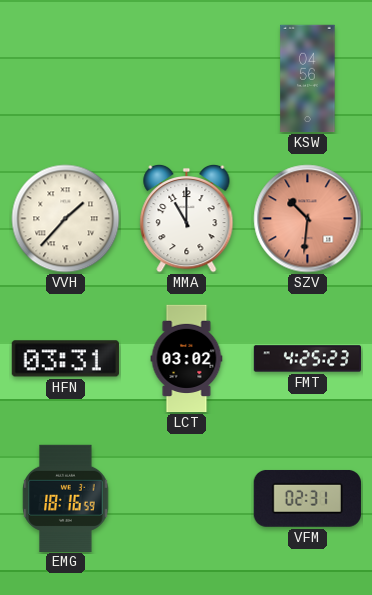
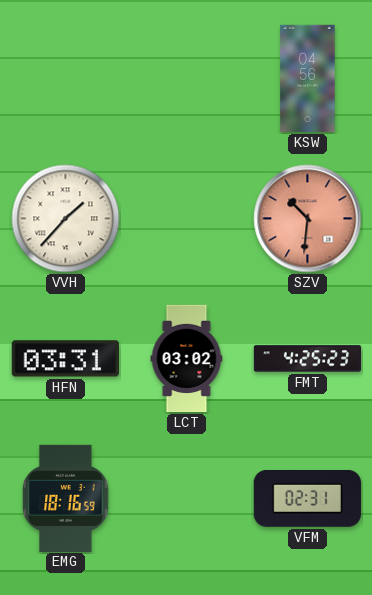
MMA: 11:00 -> none
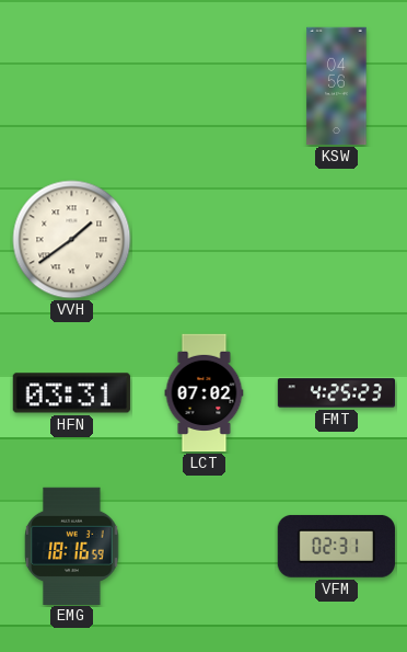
VVH: 1:37 -> 1:39
SZV: 10:31 -> none
LCT: 03:02 -> 07:02
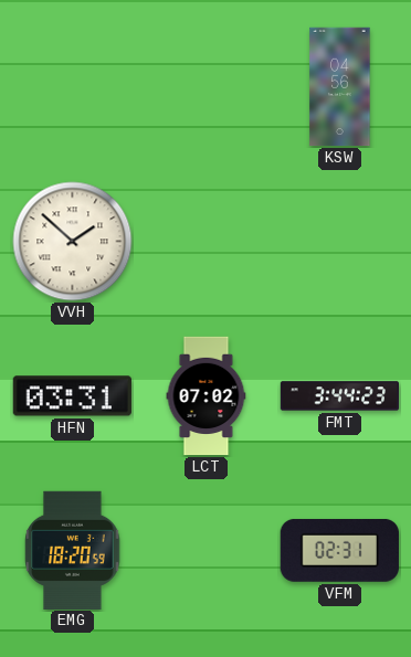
VVH: 1:39 -> 1:52
FMT: 4:25 -> 3:44
EMG: 18:16 -> 18:20
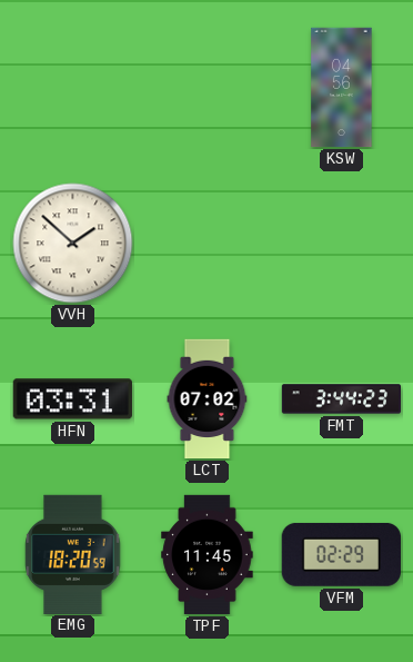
TPF: none -> 11:45
VFM: 02:31 -> 02:29
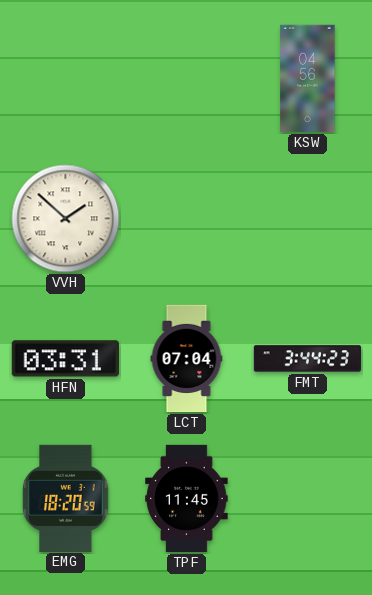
LCT: 07:02 -> 07:04
VFM: 02:29 -> none
